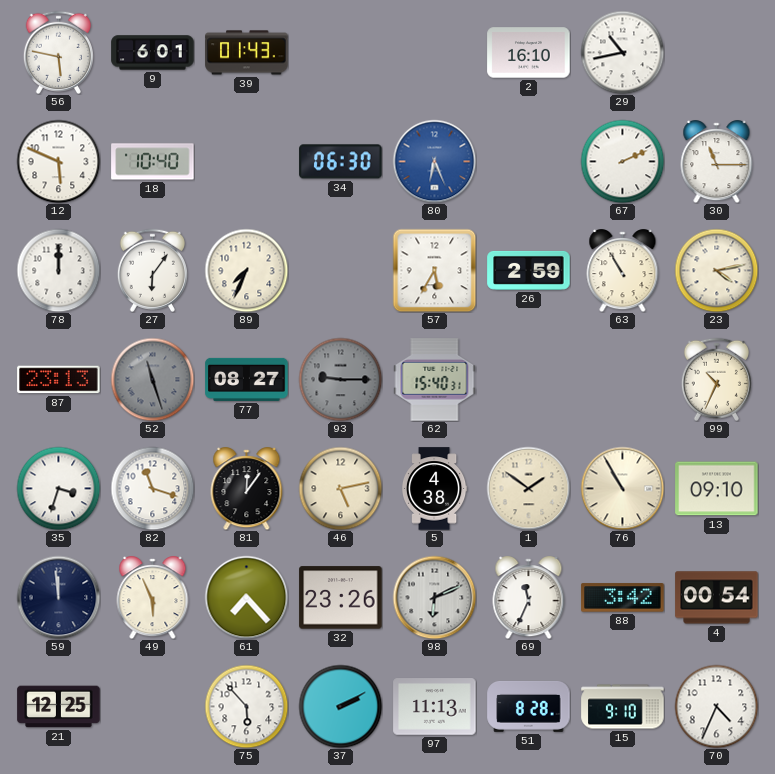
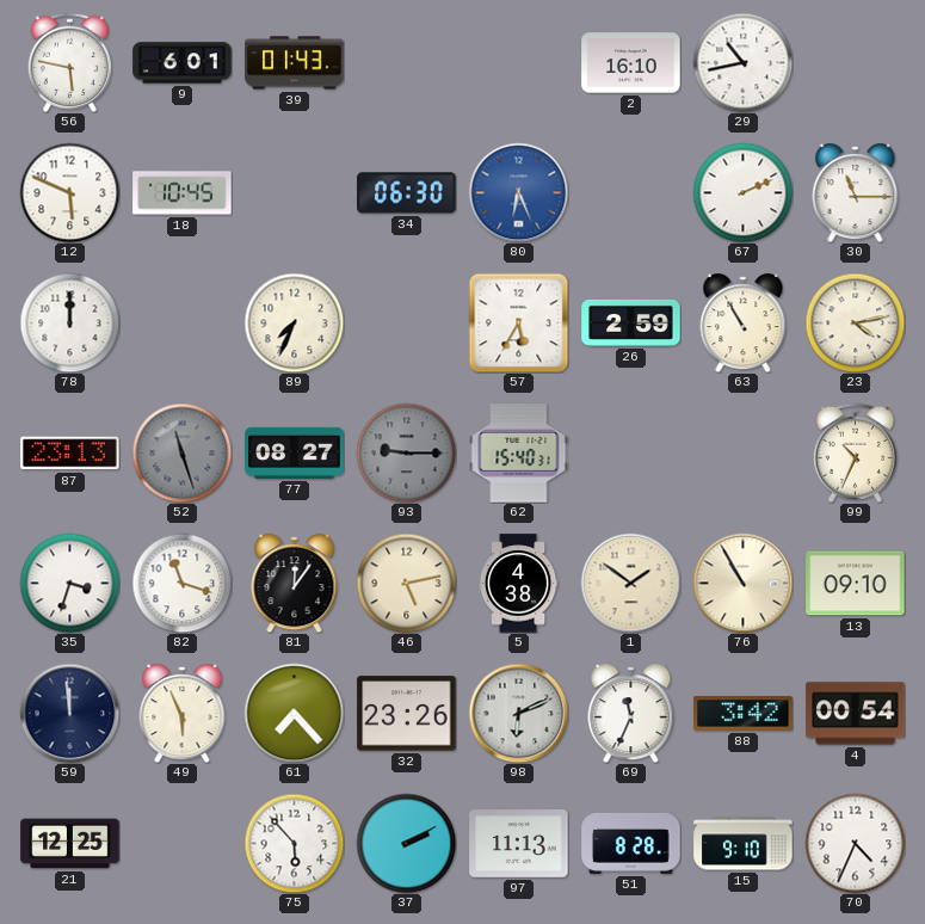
18: 10:40 -> 10:45
27: 6:06 -> none
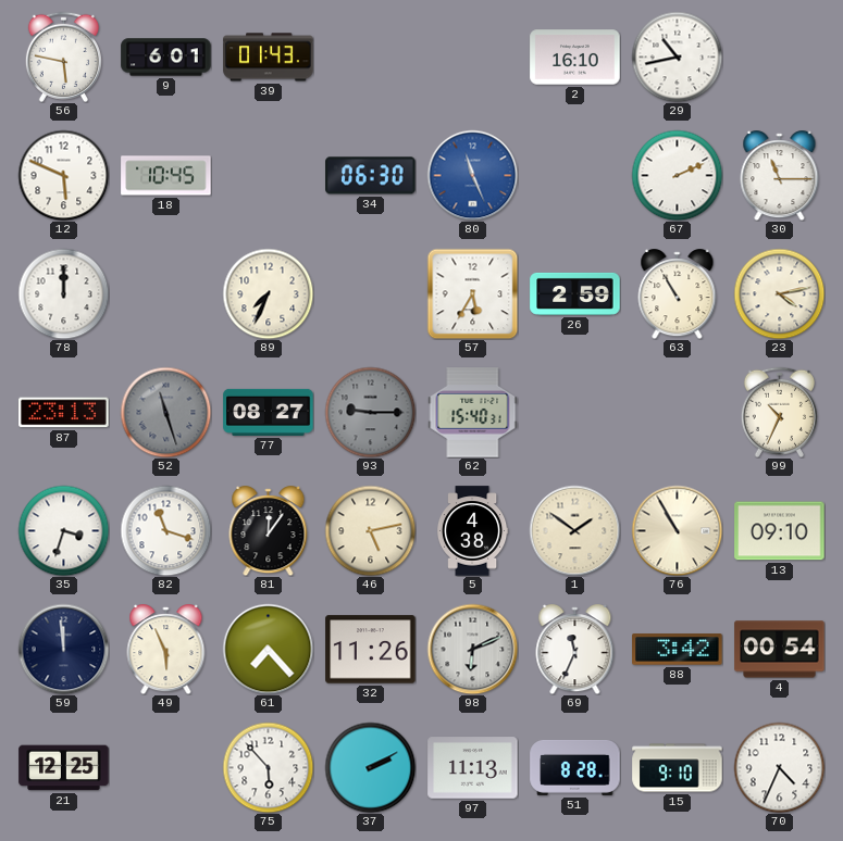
80: 6:26 -> 11:26
32: 23:26 -> 11:26
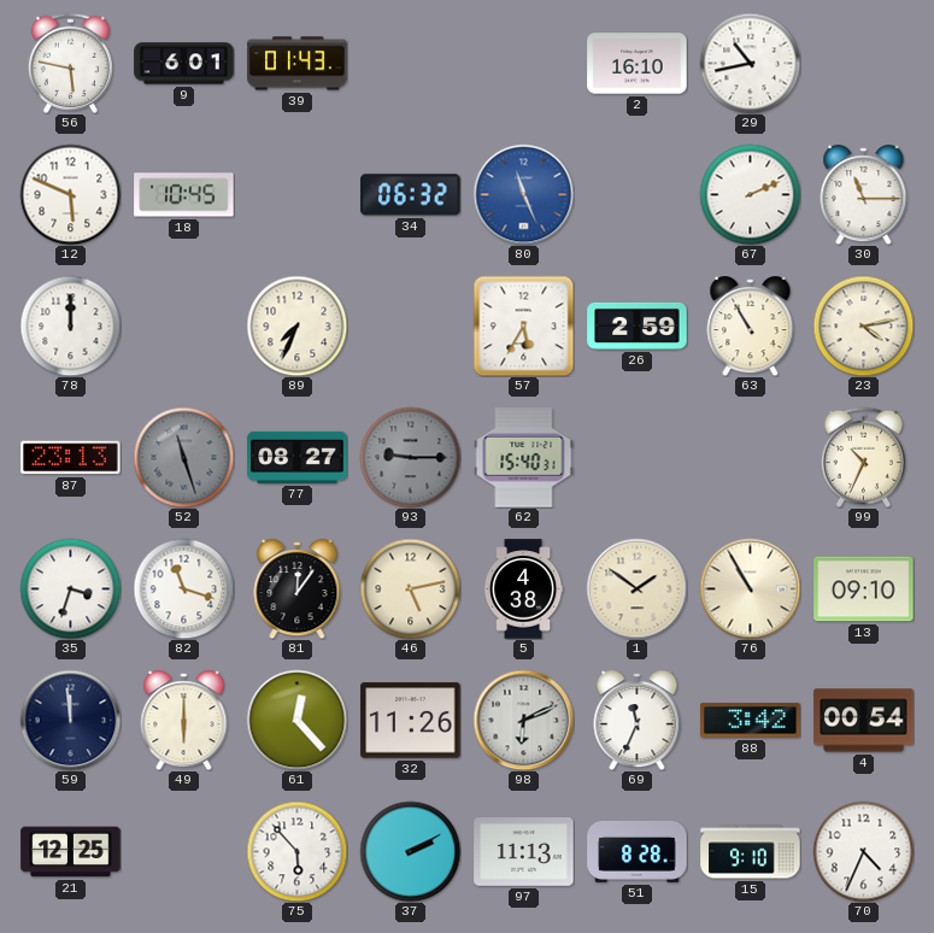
34: 06:30 -> 06:32
49: 5:56 -> 6:00
61: 7:23 -> 12:23
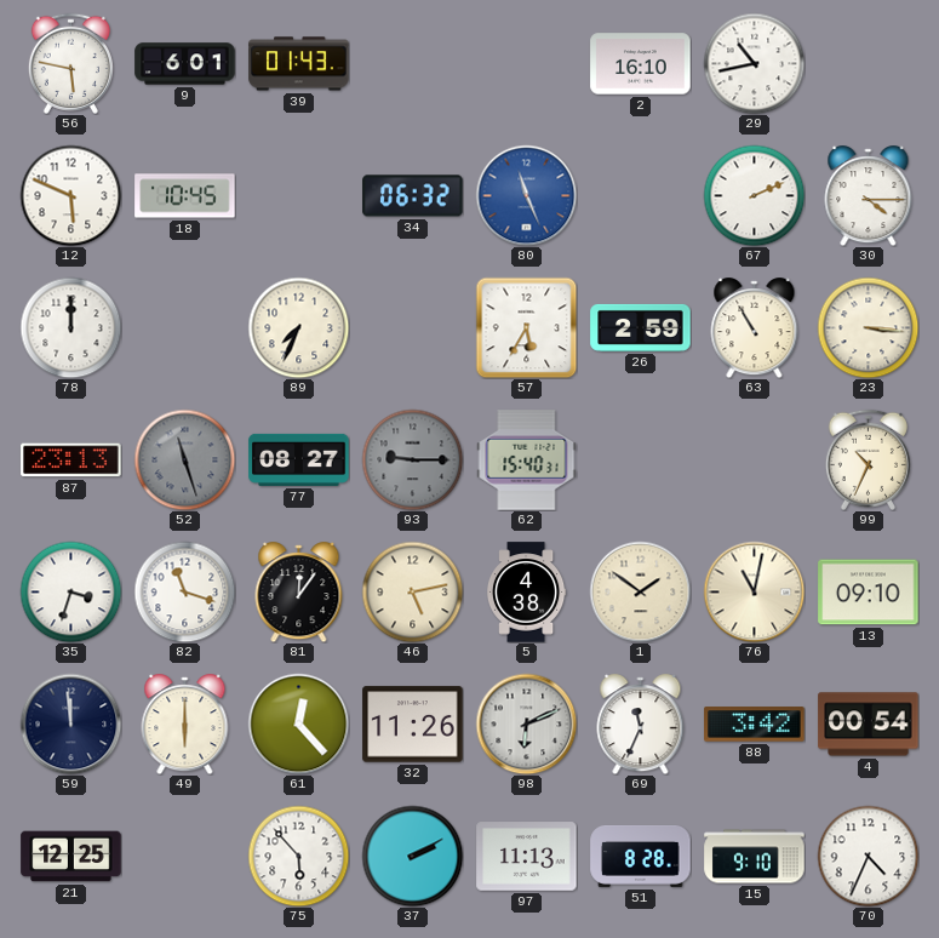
30: 11:15 -> 4:15
23: 4:13 -> 3:16
76: 10:55 -> 11:02
